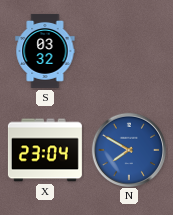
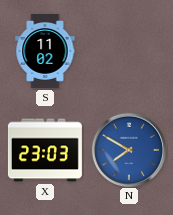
S: 03:32 -> 11:02
X: 23:04 -> 23:03
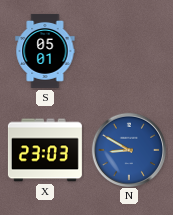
S: 11:02 -> 05:01
N: 7:50 -> 8:50
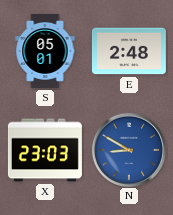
E: none -> 2:48
